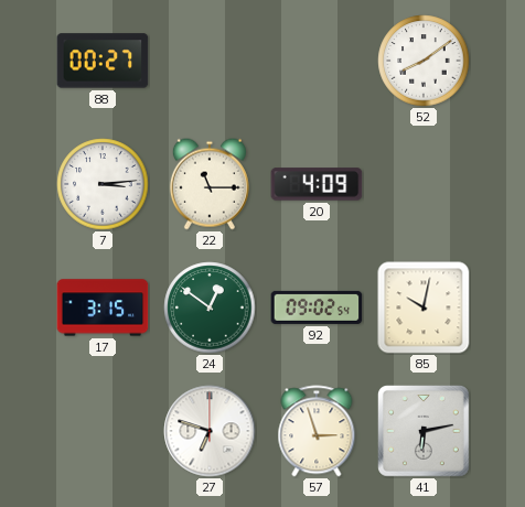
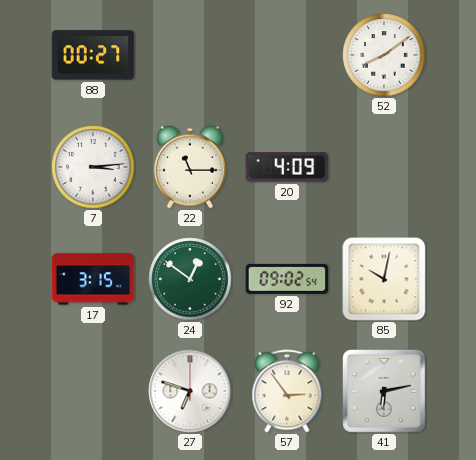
57: 2:57 -> 2:54
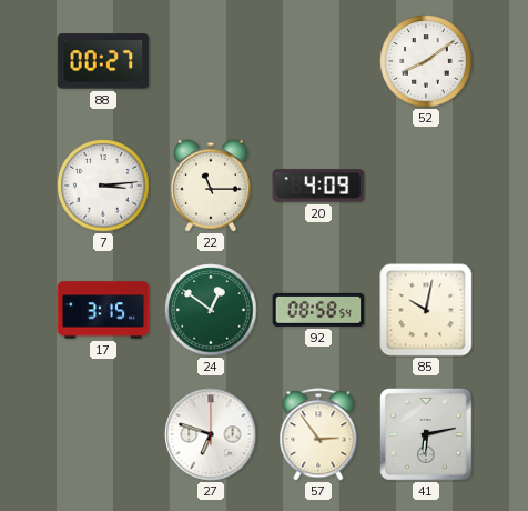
92: 09:02 -> 08:58
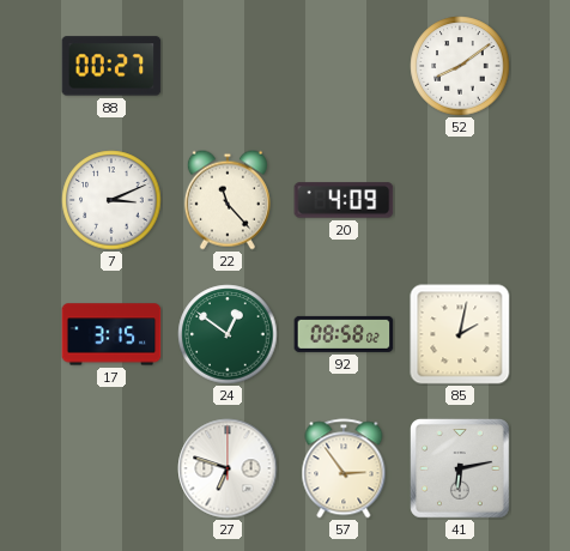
7: 3:14 -> 3:11
22: 11:15 -> 11:23
92: 08:58:54 -> 08:58:02
85: 10:02 -> 2:02
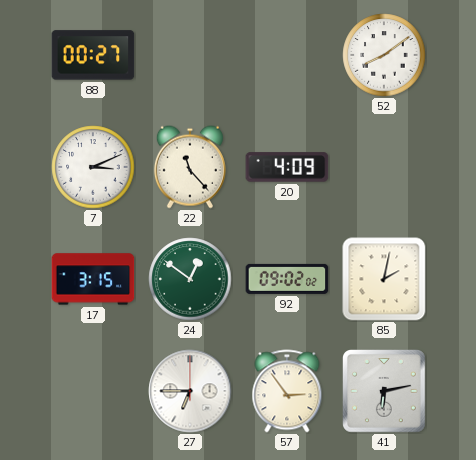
92: 08:58 -> 09:02
27: 6:48 -> 6:45
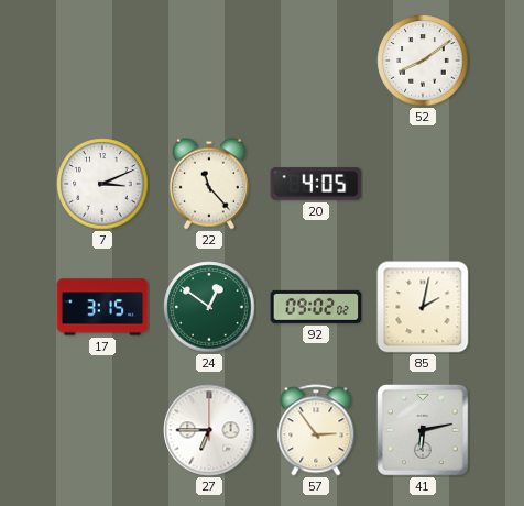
88: 00:27 -> none
20: 4:09 -> 4:05
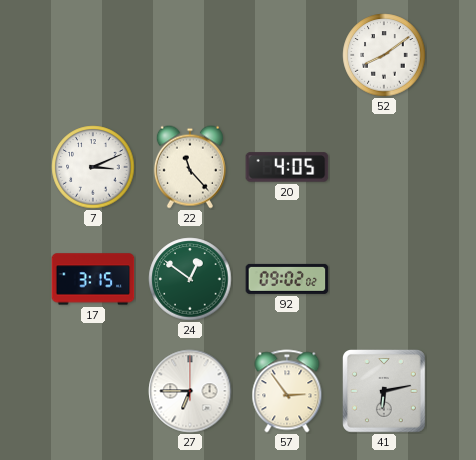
85: 2:02 -> none
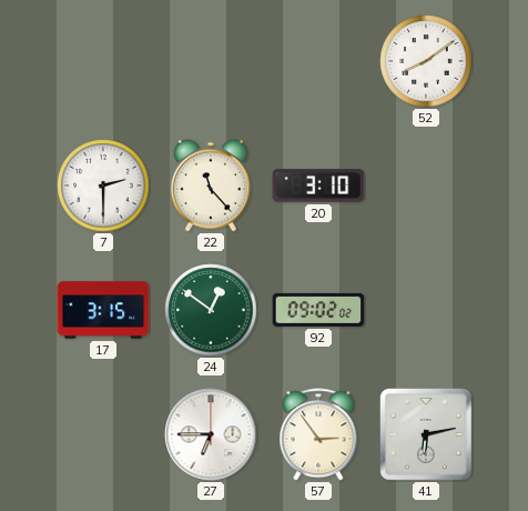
7: 3:11 -> 2:30
20: 4:05 -> 3:10
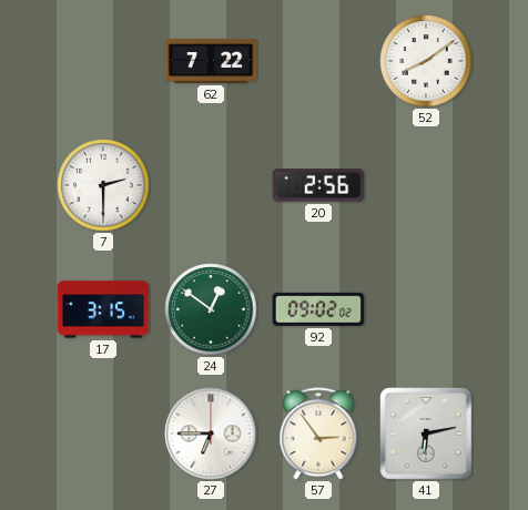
62: none -> 7:22
22: 11:23 -> none
20: 3:10 -> 2:56
